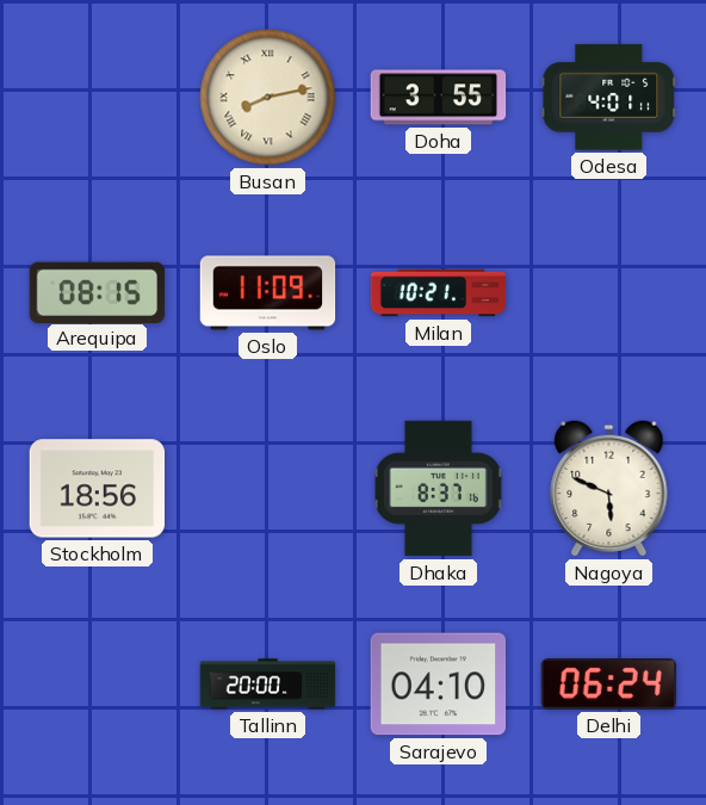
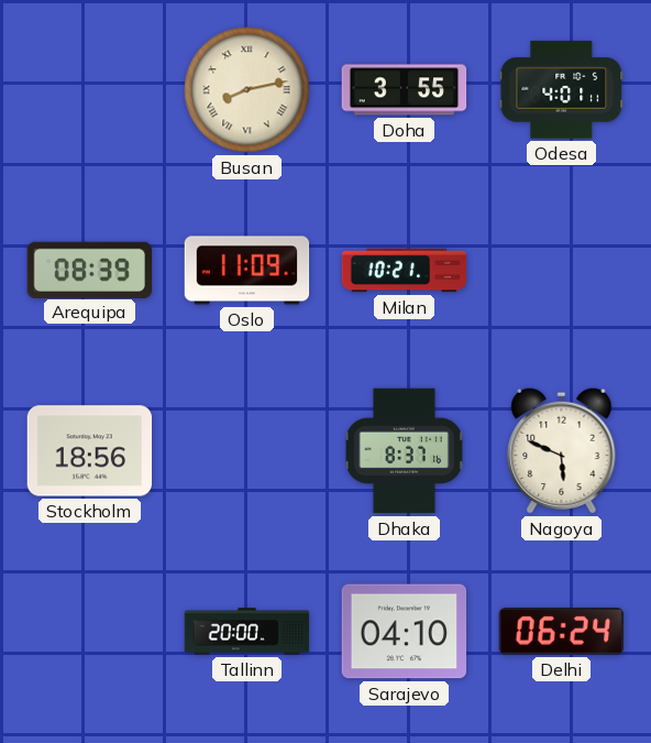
Arequipa: 08:15 -> 08:39
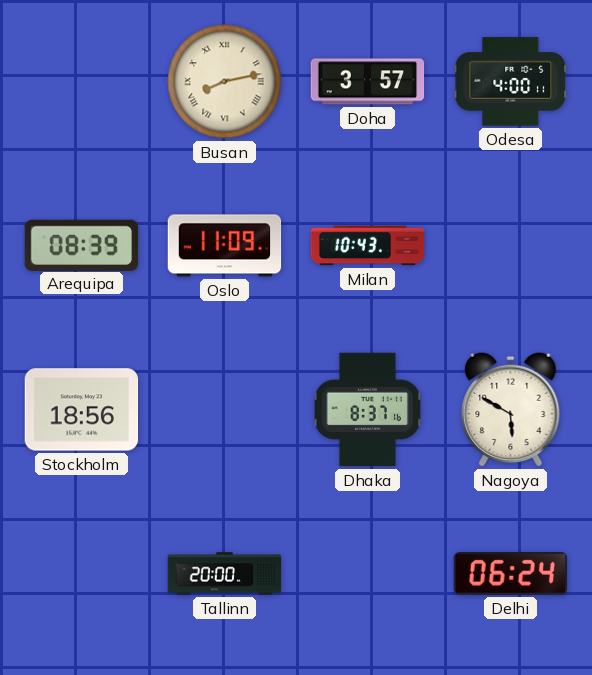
Doha: 3:55 -> 3:57
Odesa: 4:01 -> 4:00
Milan: 10:21 -> 10:43
Nagoya: 5:49 -> 5:50
Sarajevo: 04:10 -> none
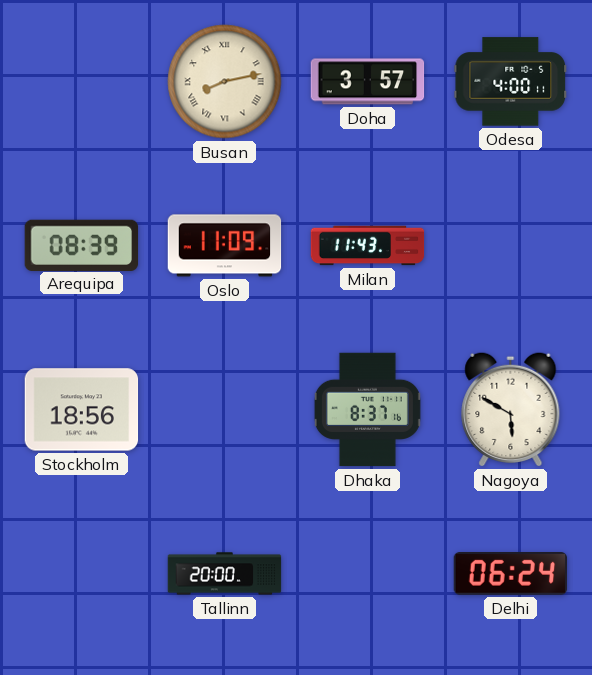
Milan: 10:43 -> 11:43
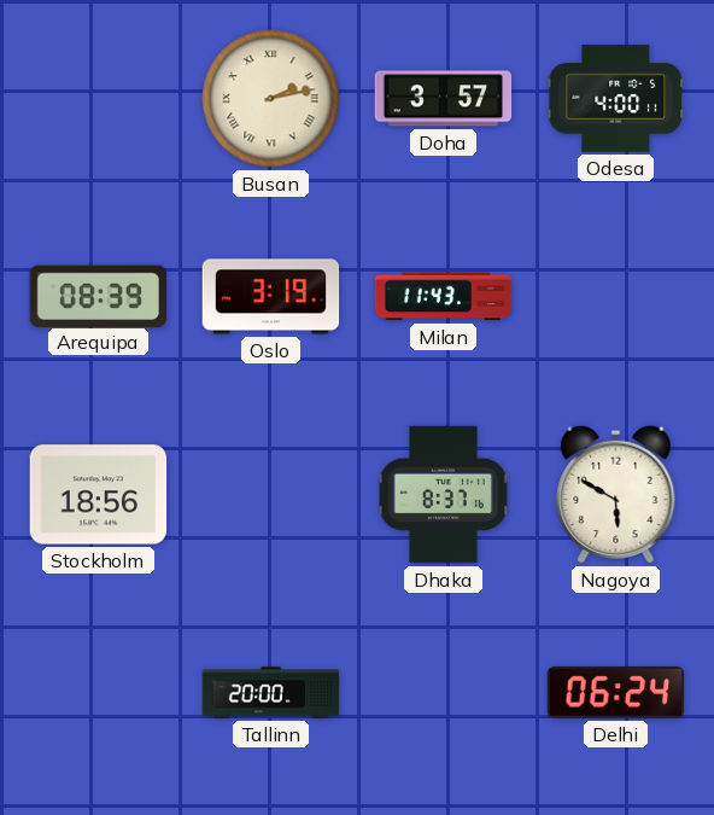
Busan: 8:13 -> 2:13
Oslo: 11:09 -> 3:19
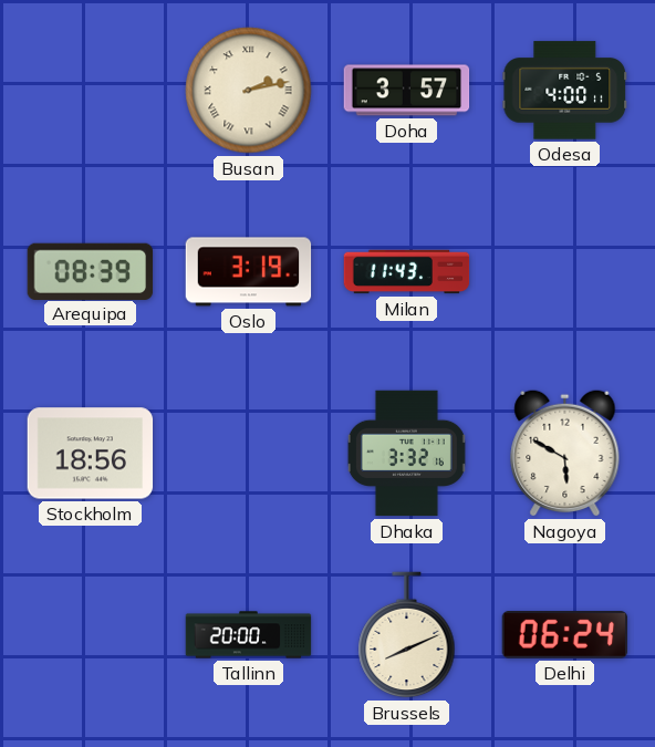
Dhaka: 8:37 -> 3:32
Brussels: none -> 8:11
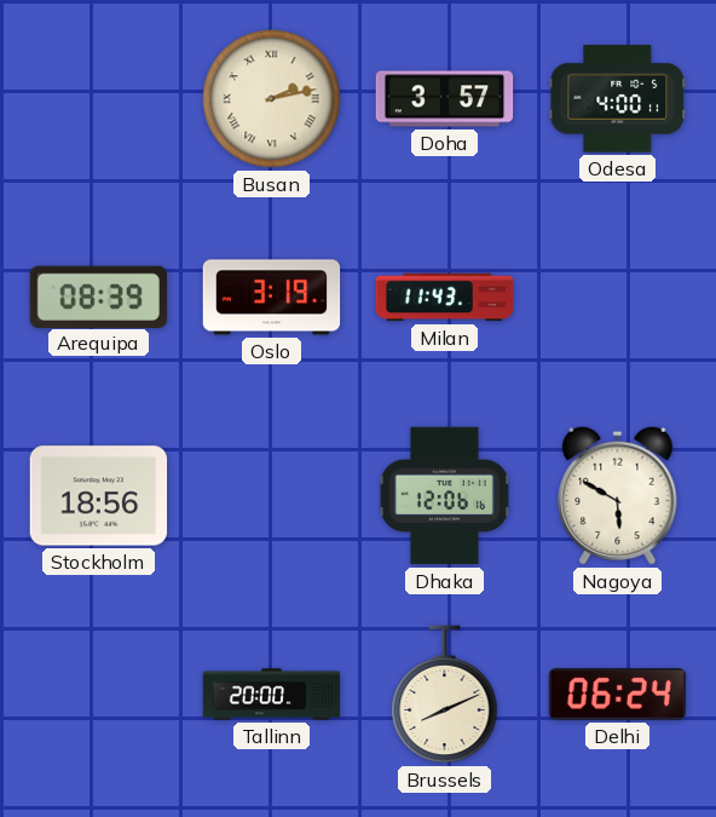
Dhaka: 3:32 -> 12:06
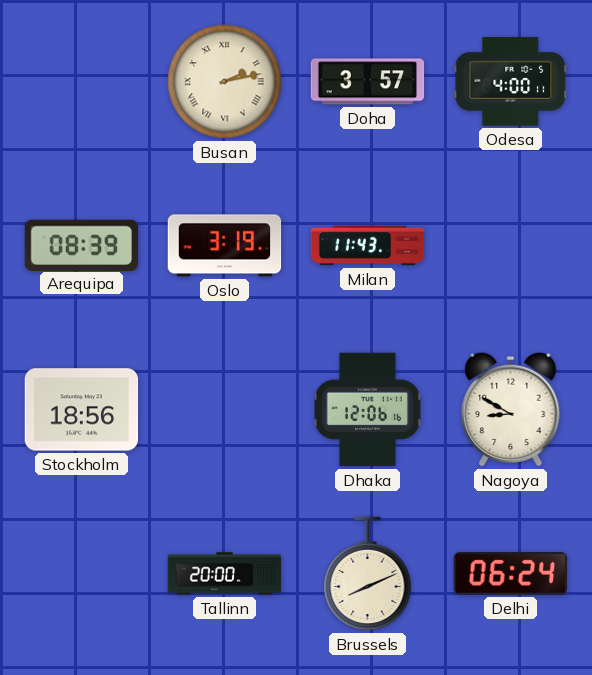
Nagoya: 5:50 -> 8:50
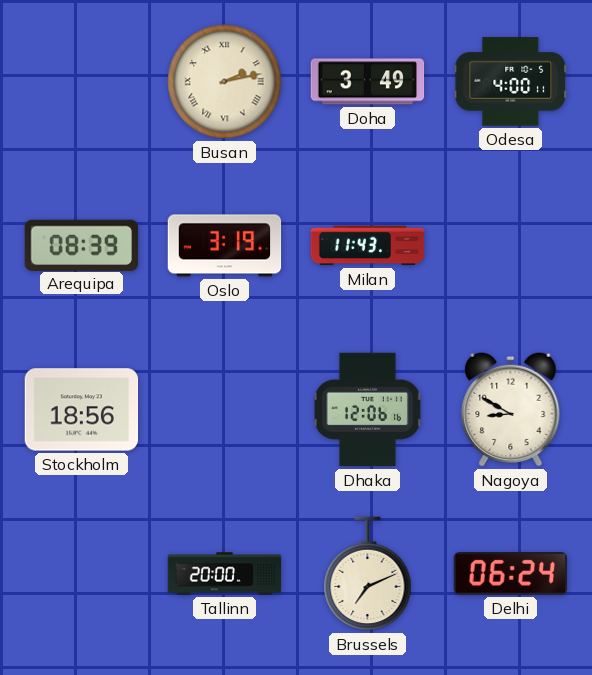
Doha: 3:57 -> 3:49
Brussels: 8:11 -> 7:11
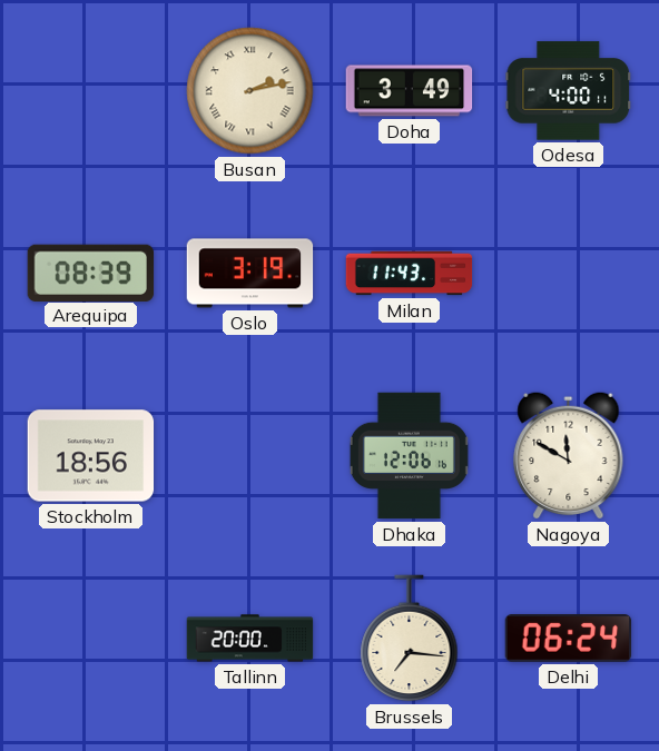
Nagoya: 8:50 -> 11:50
Brussels: 7:11 -> 7:16
